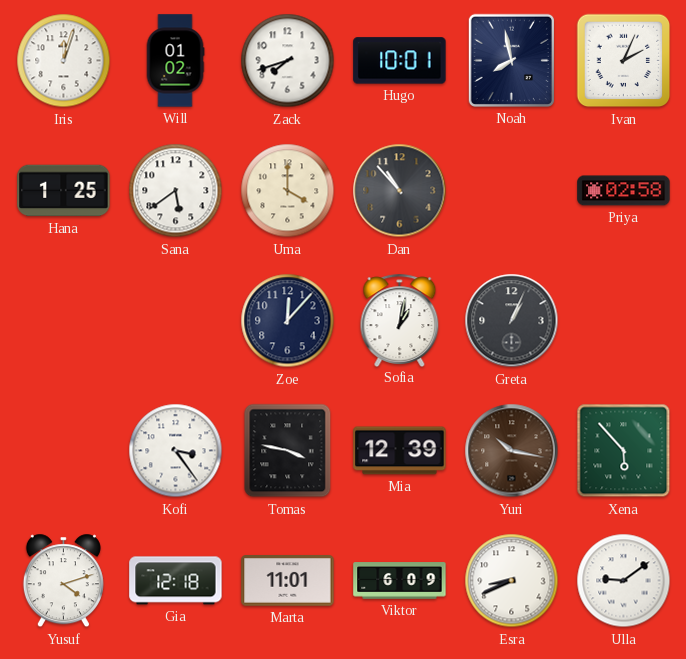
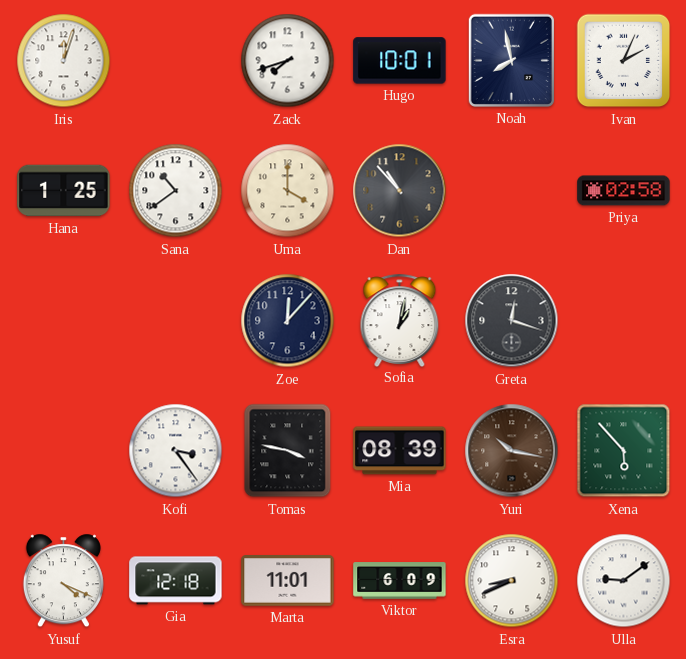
Will: 01:02 -> none
Sana: 5:39 -> 10:39
Greta: 1:04 -> 12:18
Mia: 12:39 -> 08:39
Yusuf: 4:12 -> 4:19
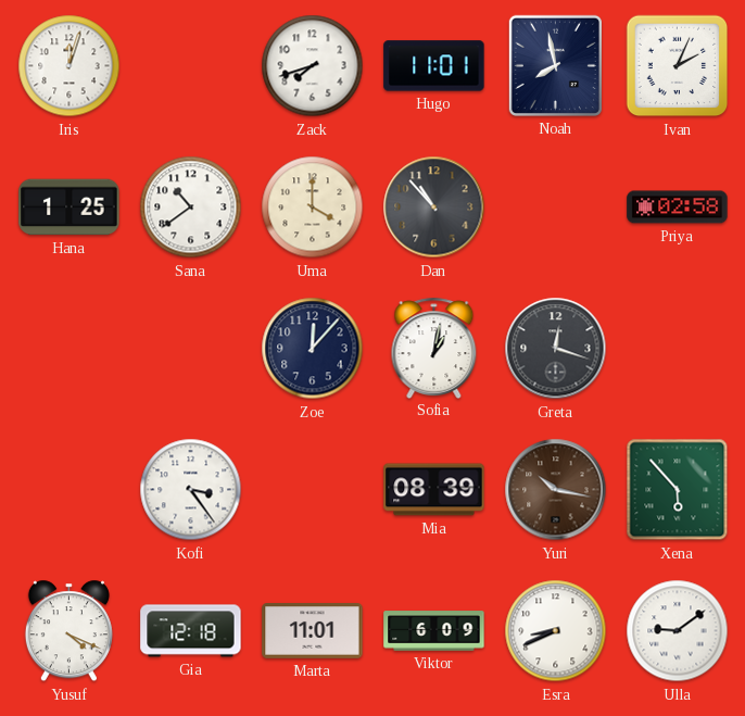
Hugo: 10:01 -> 11:01
Tomas: 3:47 -> none
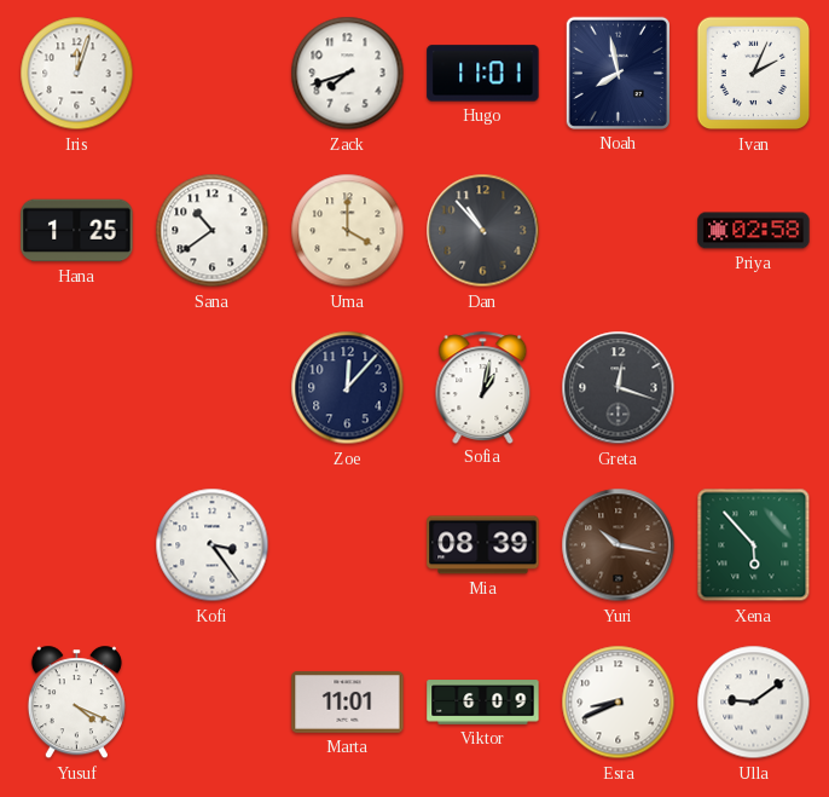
Gia: 12:18 -> none
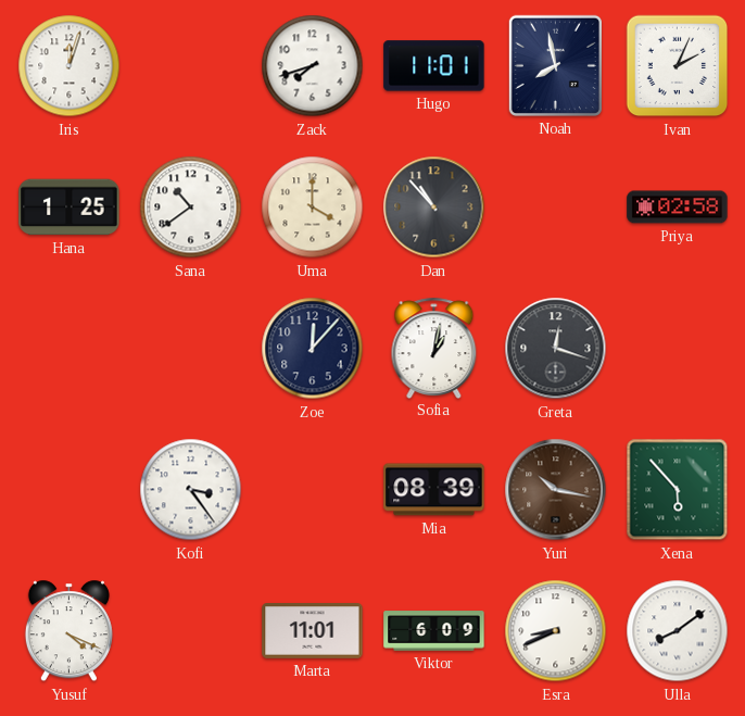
Ulla: 9:09 -> 8:09
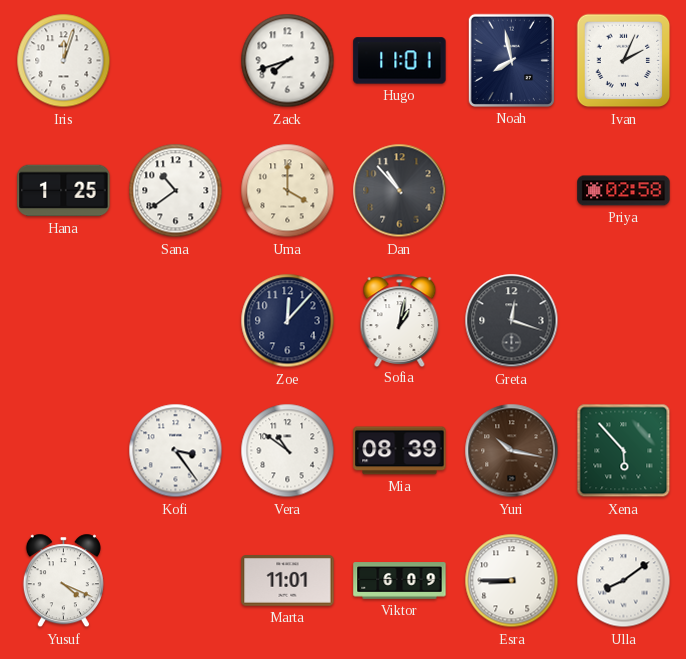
Vera: none -> 10:51
Esra: 8:41 -> 8:45
